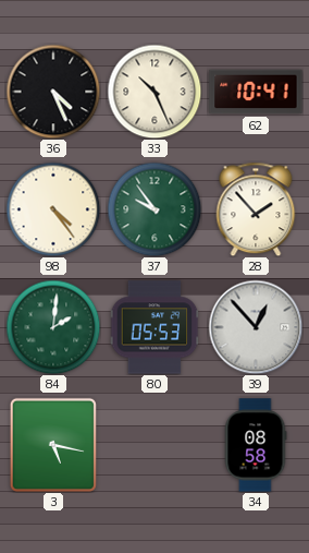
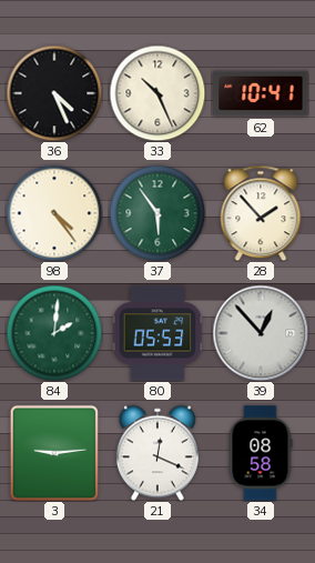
37: 9:54 -> 5:54
3: 5:17 -> 9:14
21: none -> 12:19
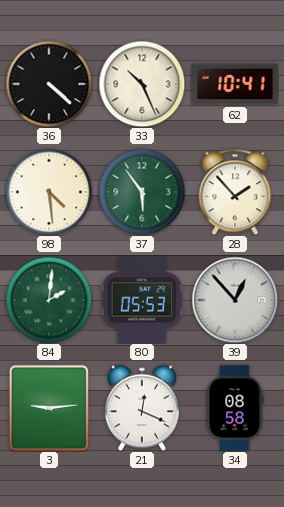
36: 4:26 -> 4:22
98: 4:24 -> 4:29
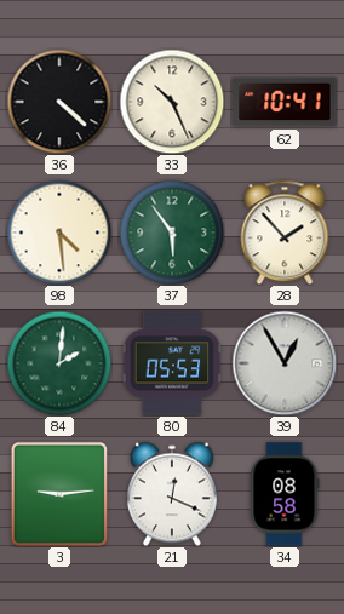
39: 12:53 -> 12:55
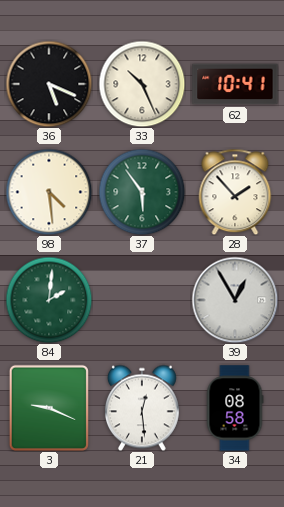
36: 4:22 -> 5:19
80: 05:53 -> none
3: 9:14 -> 9:19
21: 12:19 -> 12:29
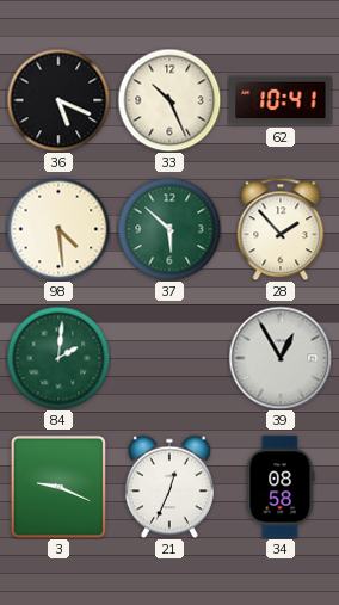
37: 5:54 -> 5:52
21: 12:29 -> 12:34
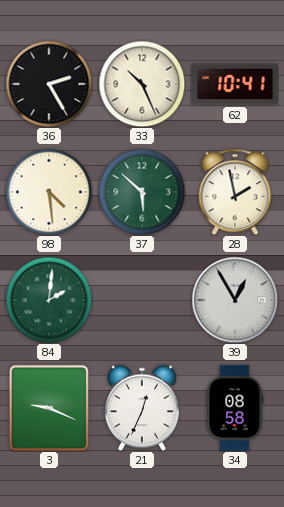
36: 5:19 -> 2:25
28: 1:53 -> 1:58
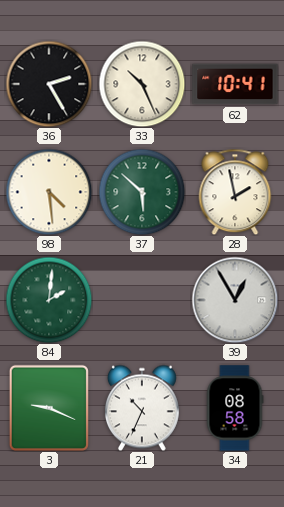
21: 12:34 -> 10:34
